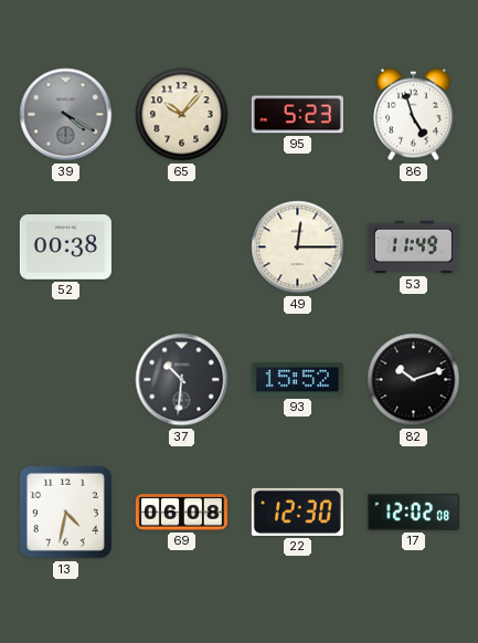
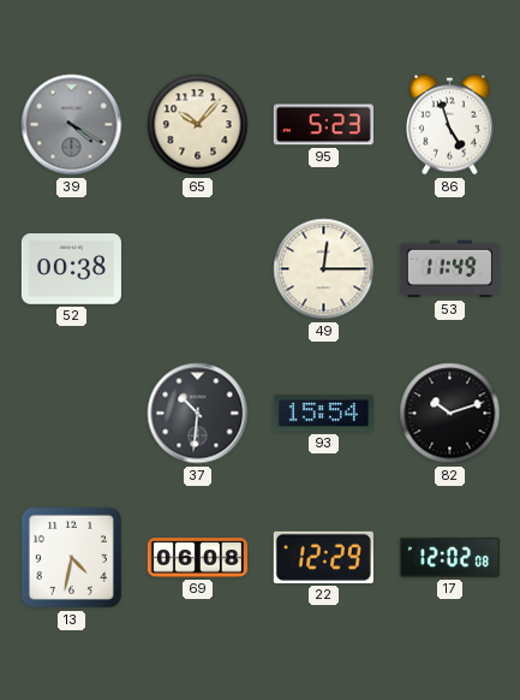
93: 15:52 -> 15:54
22: 12:30 -> 12:29
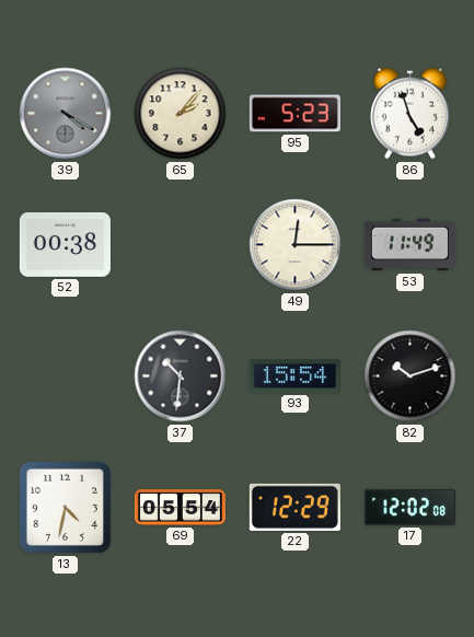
65: 10:07 -> 2:07
69: 06:08 -> 05:54
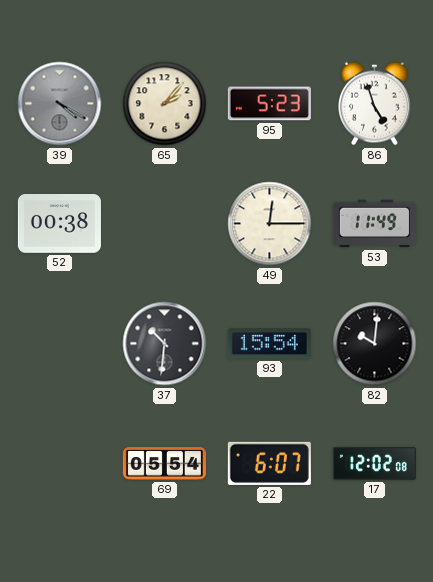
82: 10:12 -> 10:01
13: 4:32 -> none
22: 12:29 -> 6:07
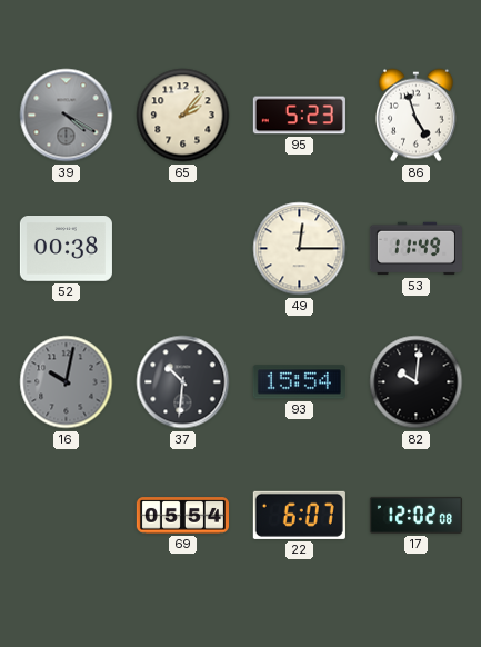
16: none -> 10:02
